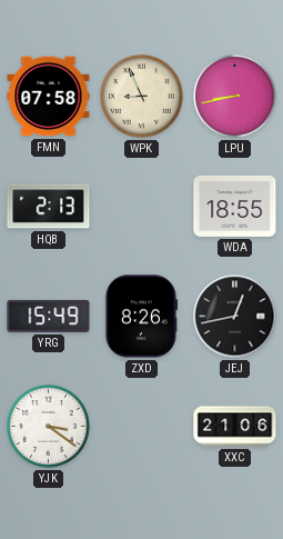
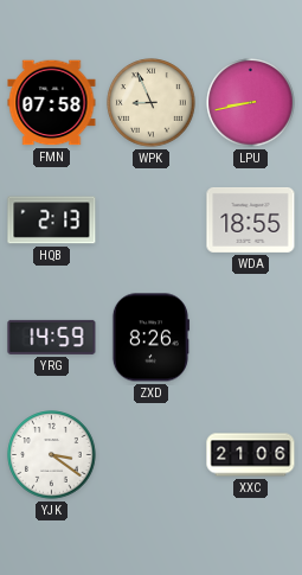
YRG: 15:49 -> 14:59
JEJ: 12:43 -> none
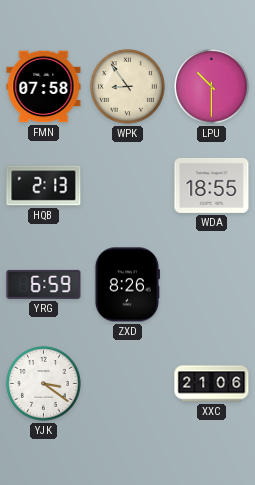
WPK: 8:56 -> 8:54
LPU: 8:43 -> 10:30
YRG: 14:59 -> 6:59
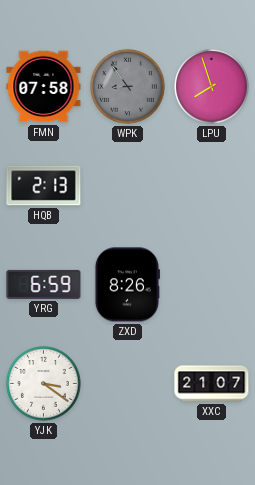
WPK dial: cream -> grey
LPU: 10:30 -> 7:57
WDA: 18:55 -> none
XXC: 21:06 -> 21:07
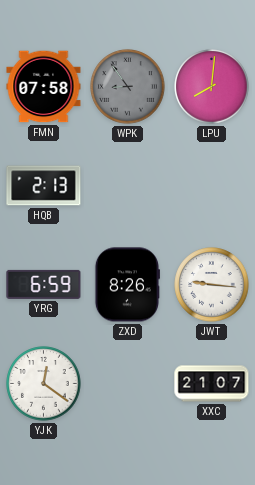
LPU: 7:57 -> 8:01
JWT: none -> 9:16
YJK: 3:21 -> 12:21
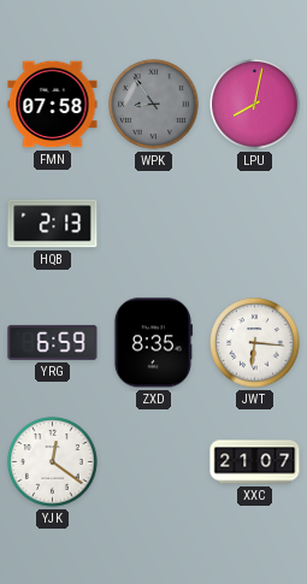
LPU: 8:01 -> 8:02
ZXD: 8:26 -> 8:35
JWT: 9:16 -> 6:16
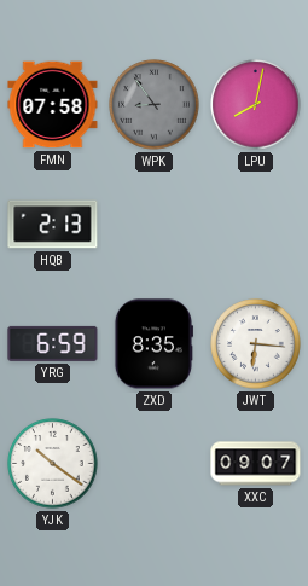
YJK: 12:21 -> 10:21
XXC: 21:07 -> 09:07
